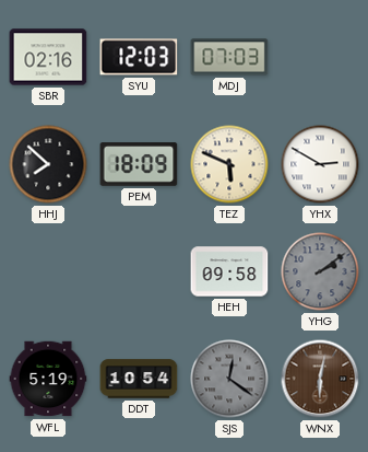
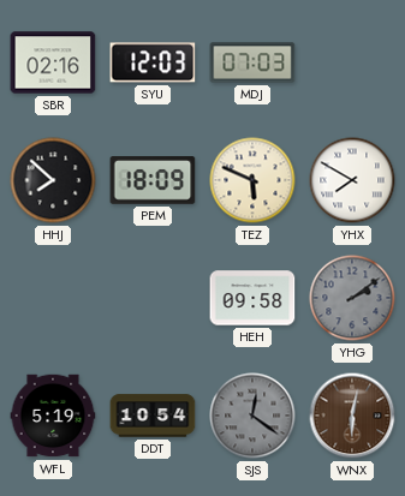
YHX: 2:50 -> 7:50
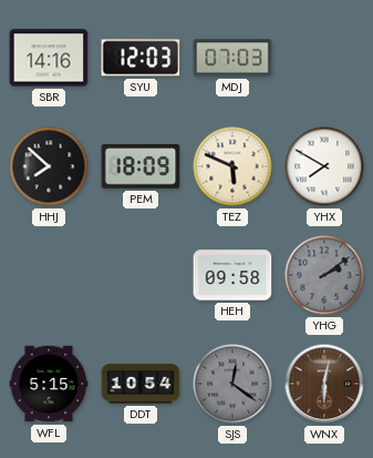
SBR: 02:16 -> 14:16
WFL: 5:19 -> 5:15
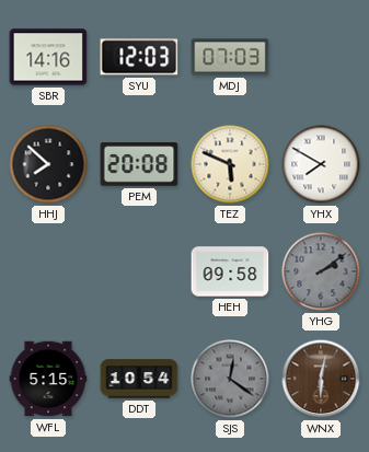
PEM: 18:09 -> 20:08
